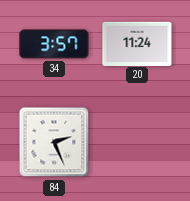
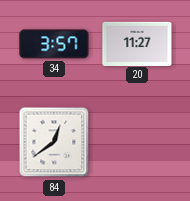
20: 11:24 -> 11:27
84: 2:26 -> 12:39
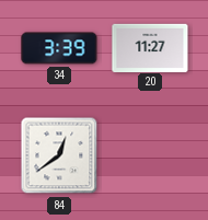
34: 3:57 -> 3:39
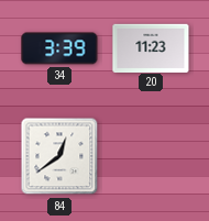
20: 11:27 -> 11:23
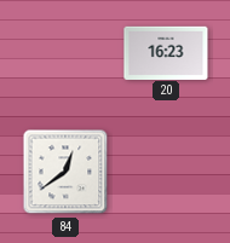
34: 3:39 -> none
20: 11:23 -> 16:23
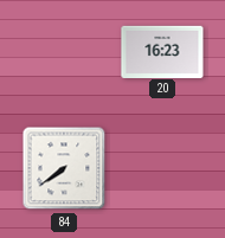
84: 12:39 -> 7:39
